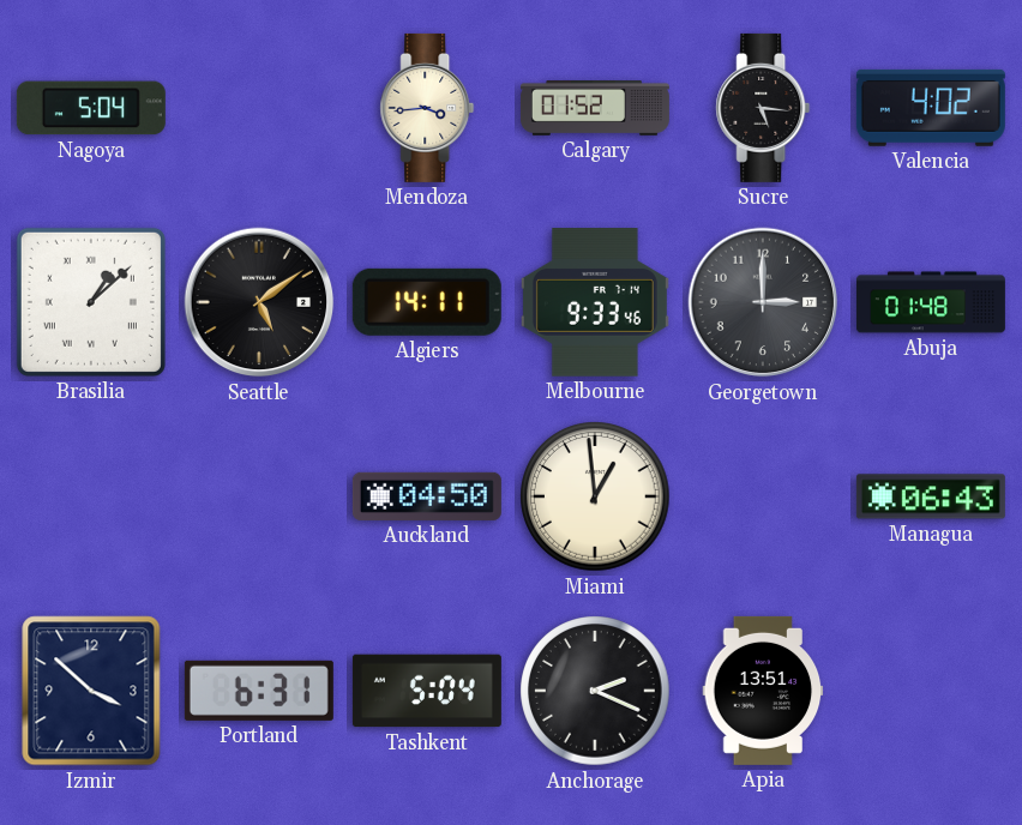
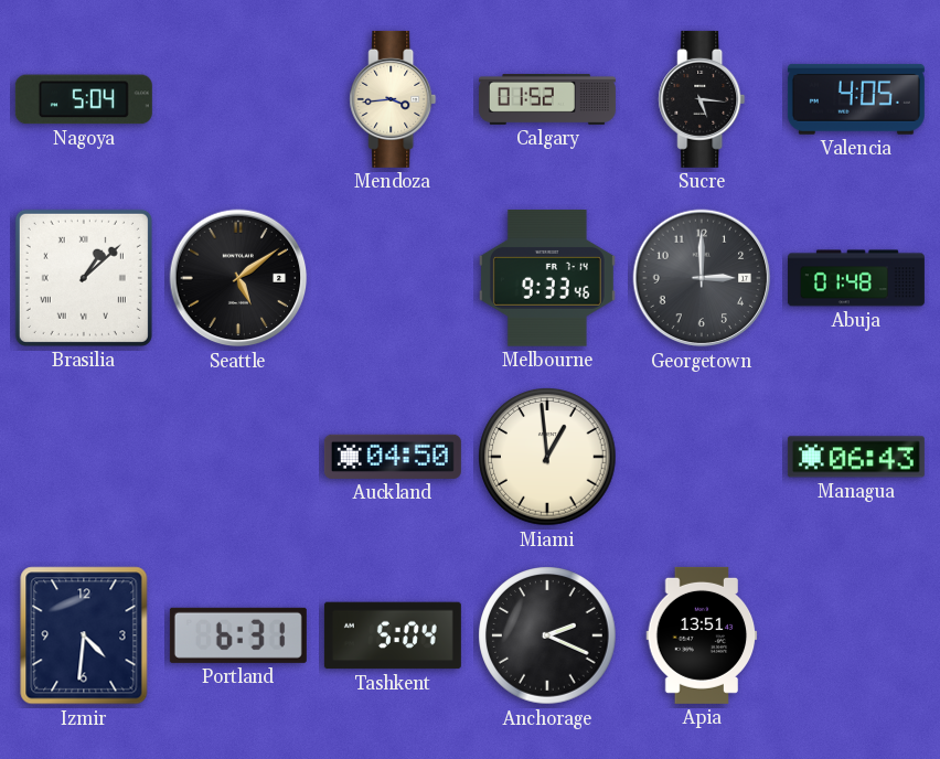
Valencia: 4:02 -> 4:05
Algiers: 14:11 -> none
Izmir: 3:52 -> 4:31
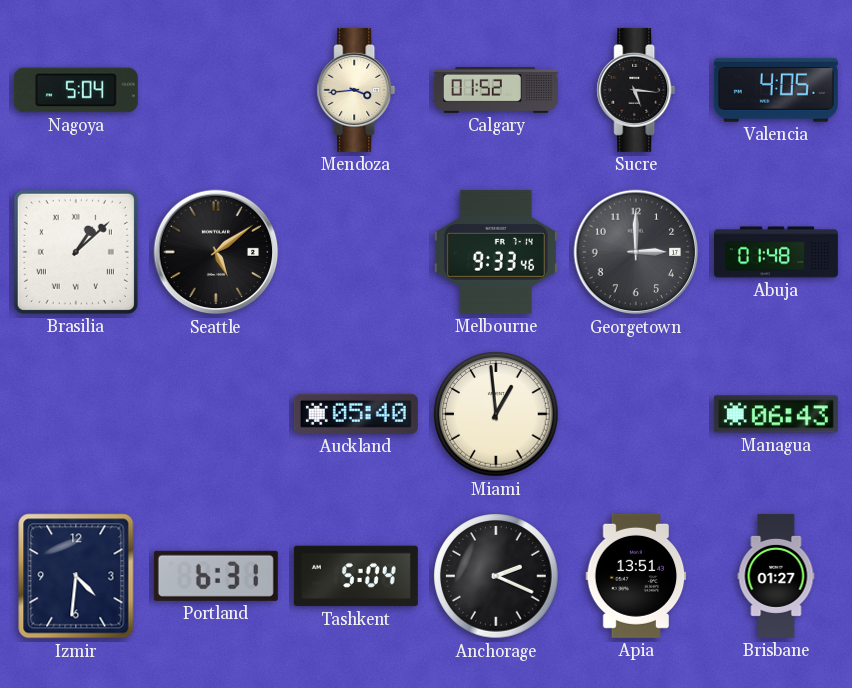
Auckland: 04:50 -> 05:40
Brisbane: none -> 01:27
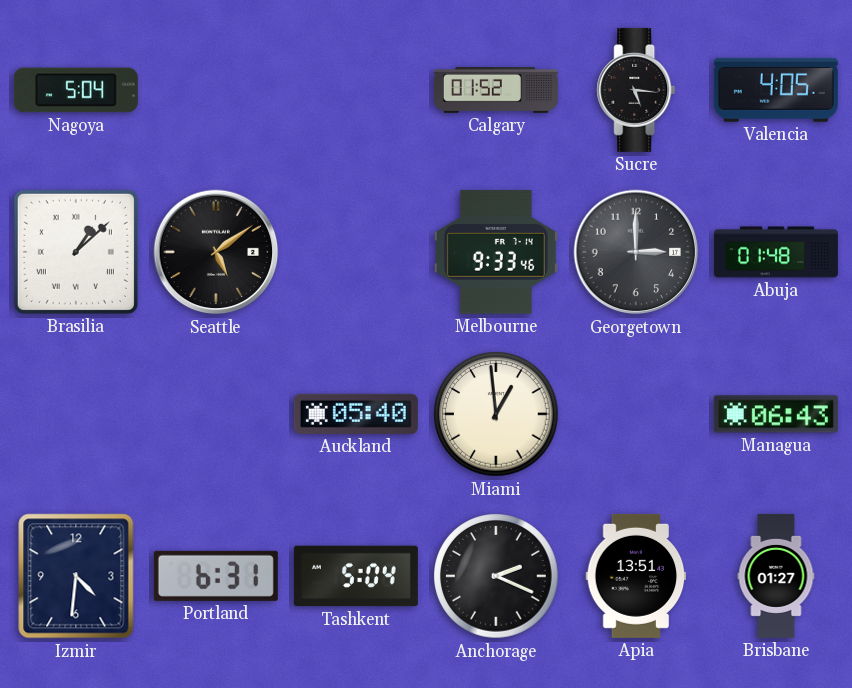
Mendoza: 3:44 -> none
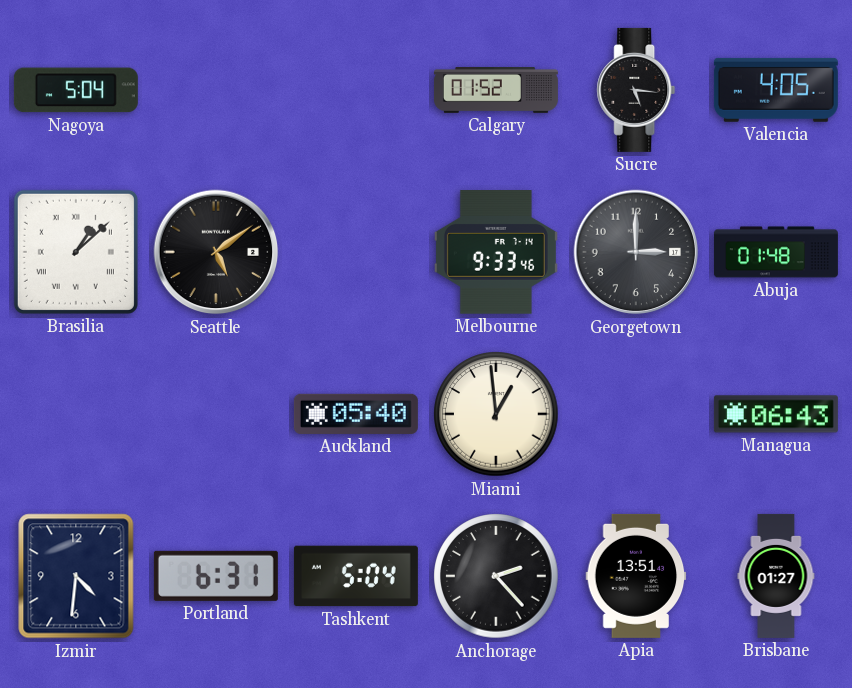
Anchorage: 2:19 -> 2:23
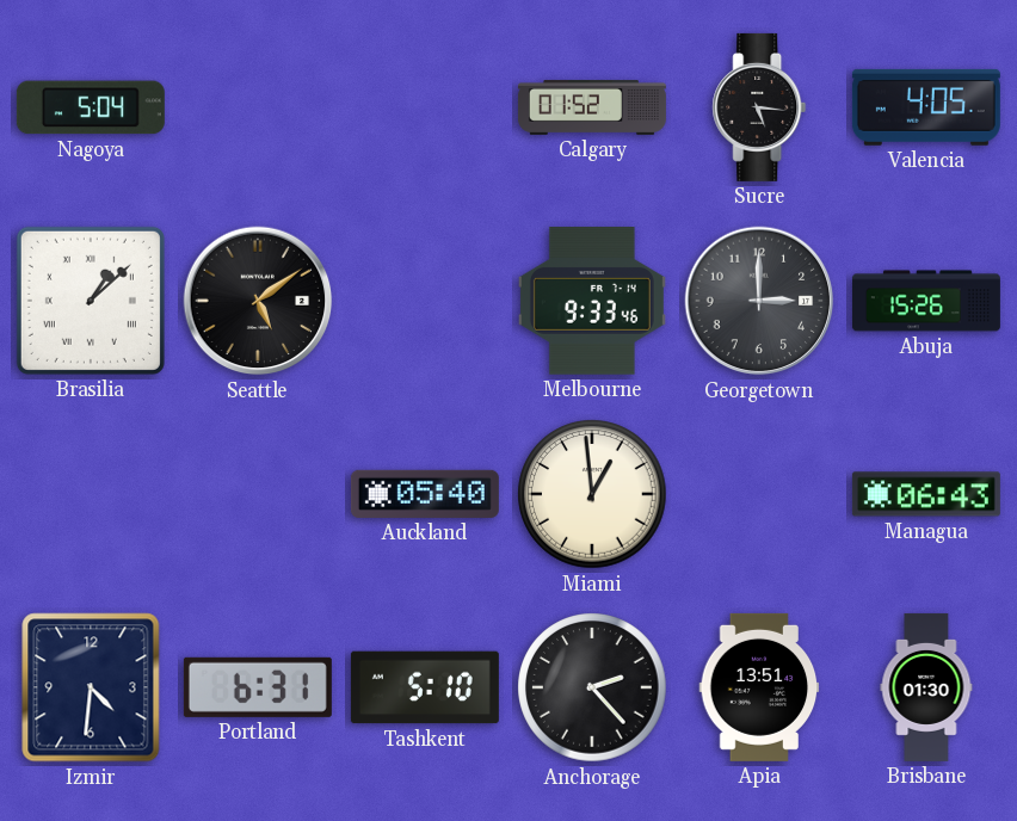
Abuja: 01:48 -> 15:26
Tashkent: 5:04 -> 5:10
Brisbane: 01:27 -> 01:30
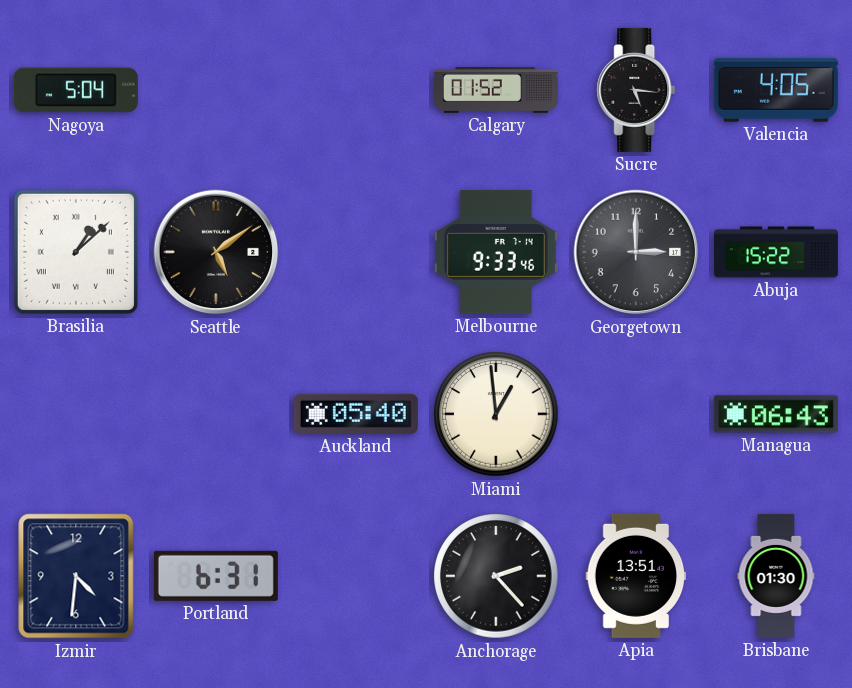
Abuja: 15:26 -> 15:22
Tashkent: 5:10 -> none
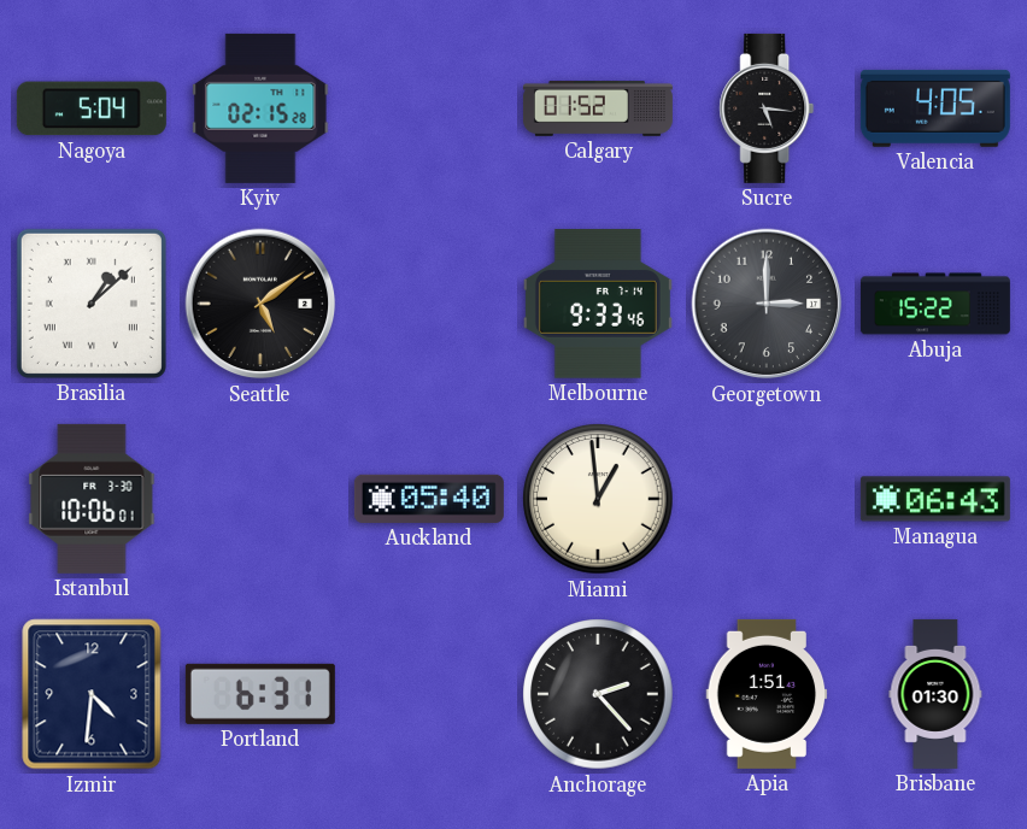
Kyiv: none -> 02:15
Istanbul: none -> 10:06
Apia: 13:51 -> 1:51
